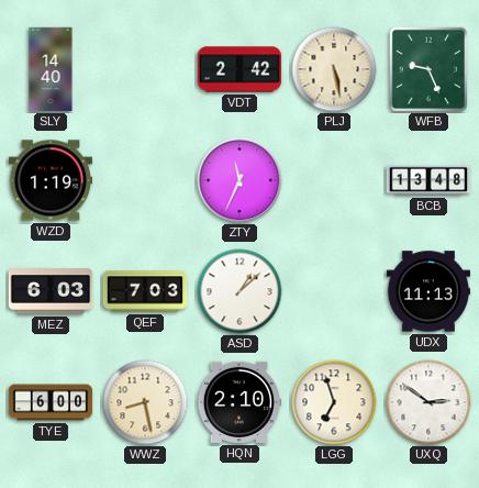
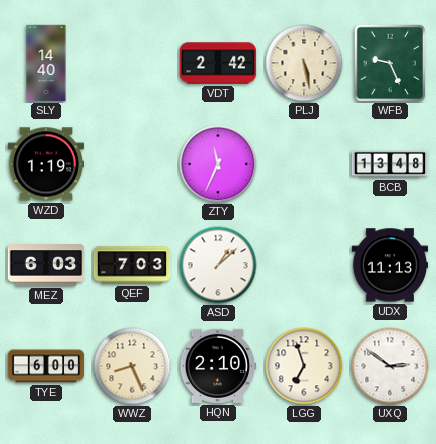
WWZ: 8:28 -> 8:26
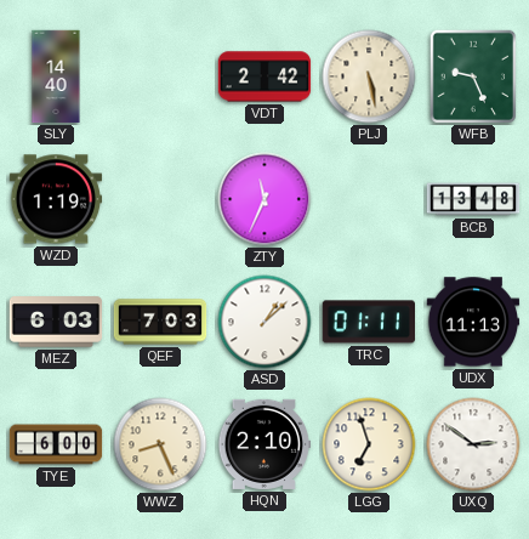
TRC: none -> 01:11
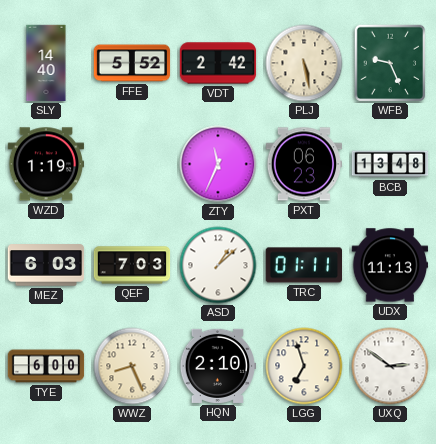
FFE: none -> 5:52
PXT: none -> 06:23
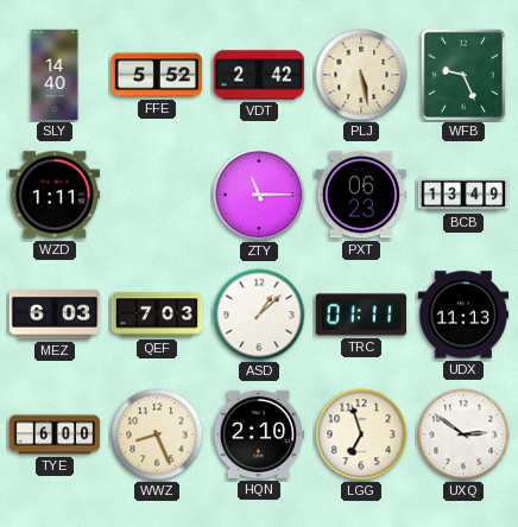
WZD: 1:19 -> 1:11
ZTY: 11:34 -> 11:15
BCB: 13:48 -> 13:49
